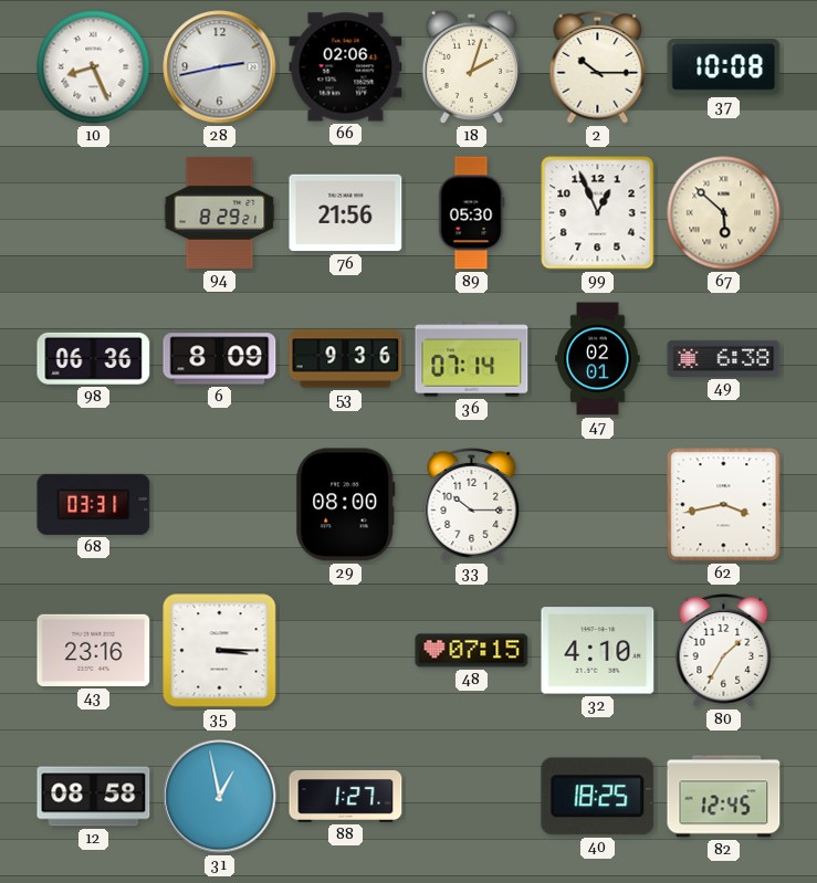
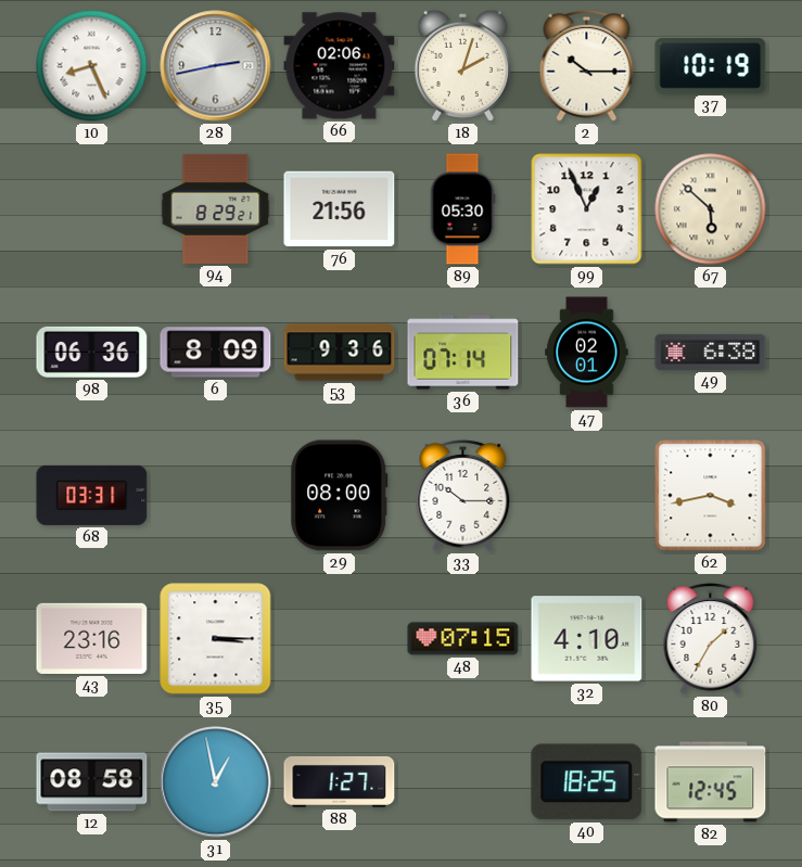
37: 10:08 -> 10:19
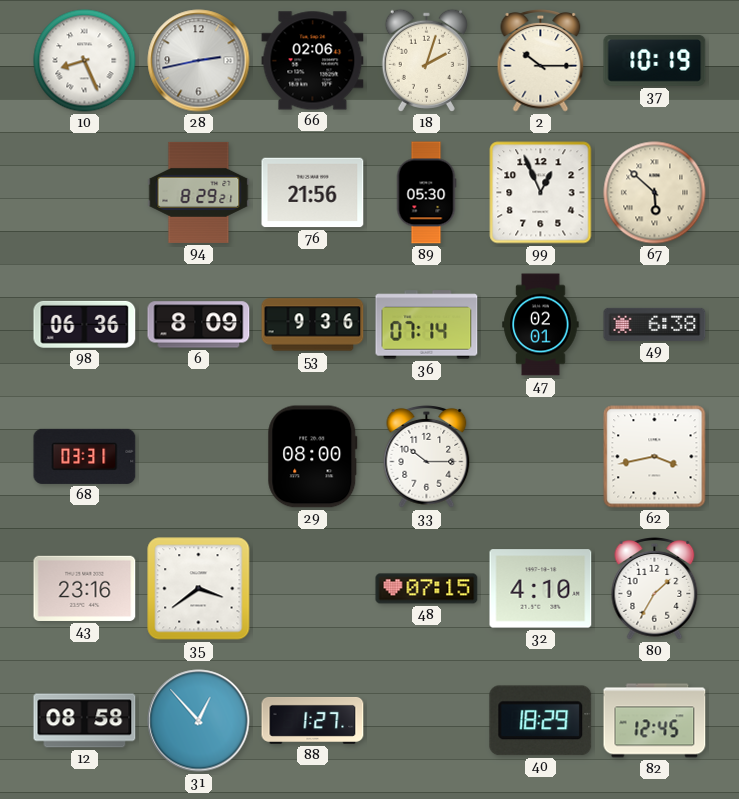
35: 3:15 -> 3:39
31: 12:58 -> 12:53
40: 18:25 -> 18:29
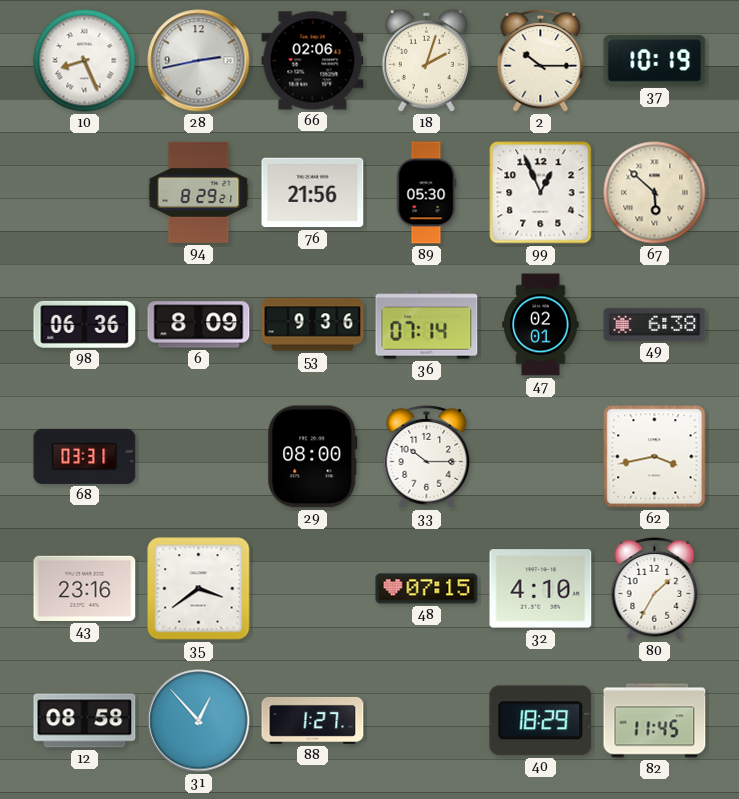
82: 12:45 -> 11:45
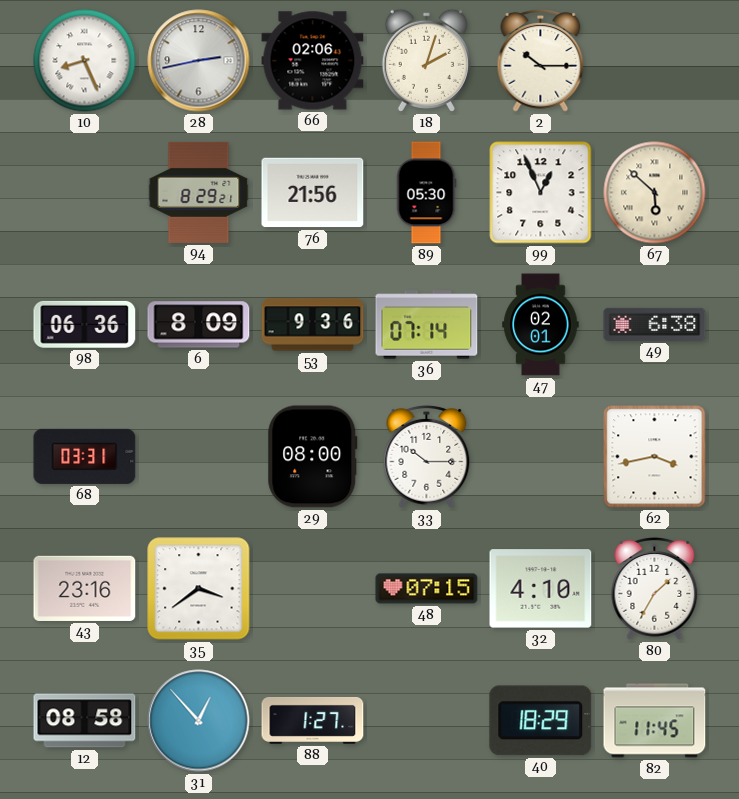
37: 10:19 -> none
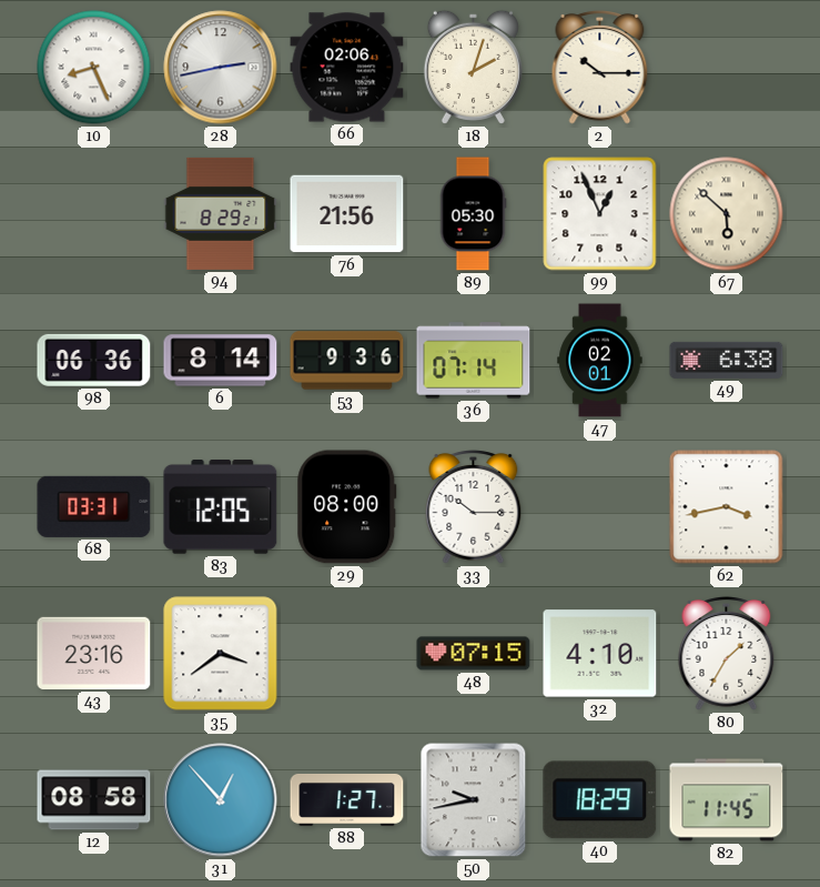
6: 8:09 -> 8:14
83: none -> 12:05
50: none -> 9:43
